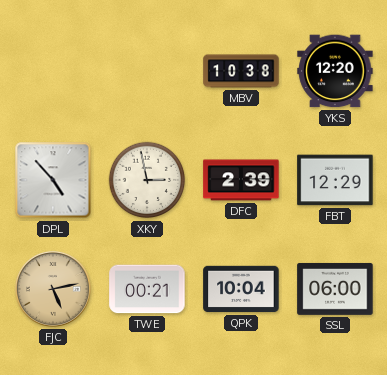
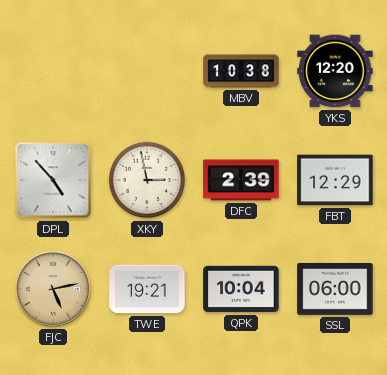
TWE: 00:21 -> 19:21
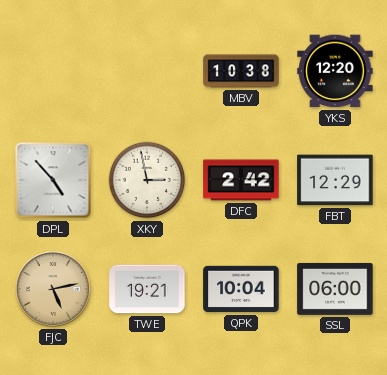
DFC: 2:39 -> 2:42
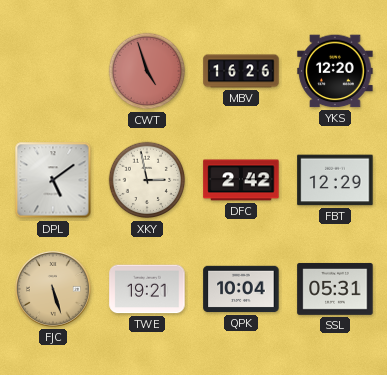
CWT: none -> 4:57
MBV: 10:38 -> 16:26
DPL: 4:53 -> 5:09
FJC: 5:13 -> 5:27
SSL: 06:00 -> 05:31
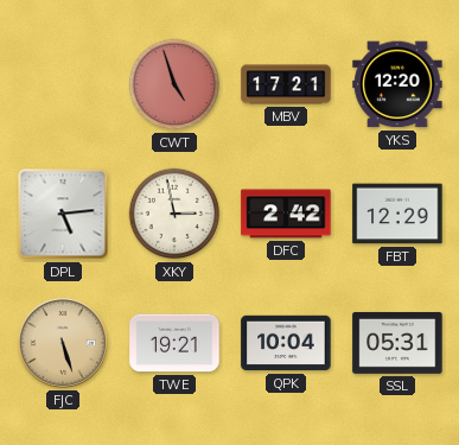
MBV: 16:26 -> 17:21
DPL: 5:09 -> 5:14
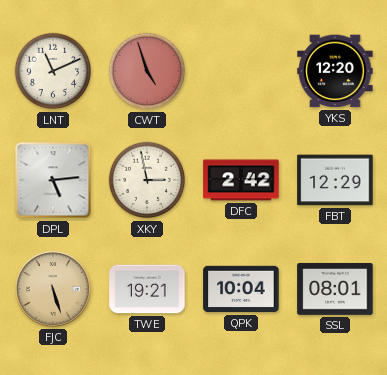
LNT: none -> 11:11
MBV: 17:21 -> none
SSL: 05:31 -> 08:01
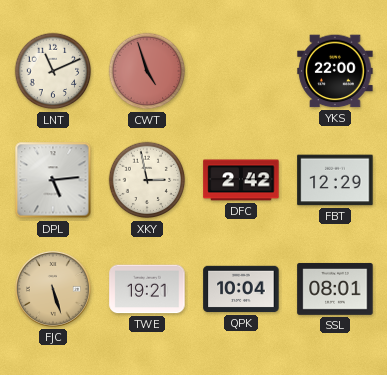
YKS: 12:20 -> 22:00
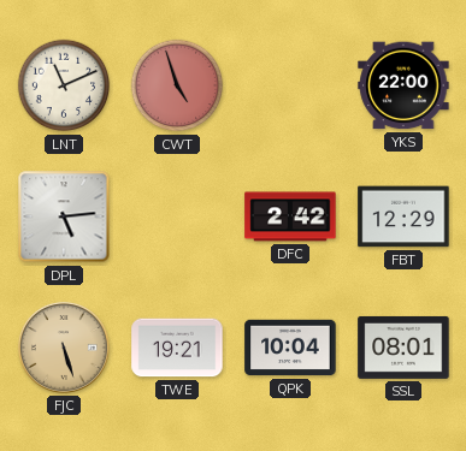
XKY: 2:58 -> none
